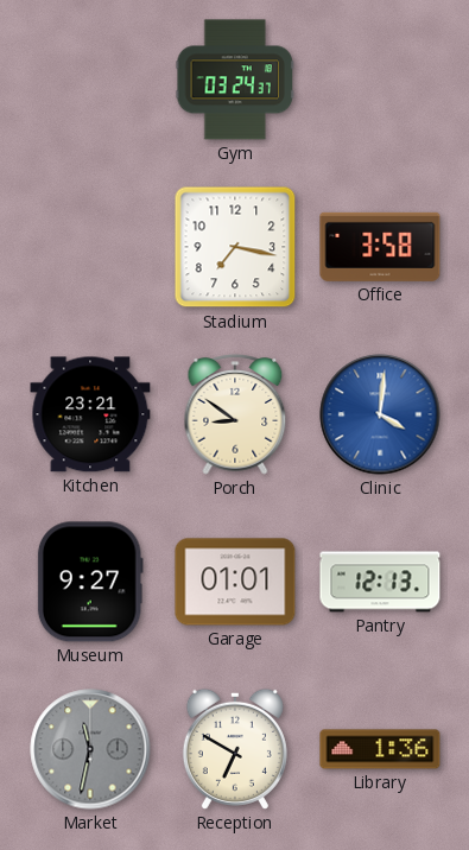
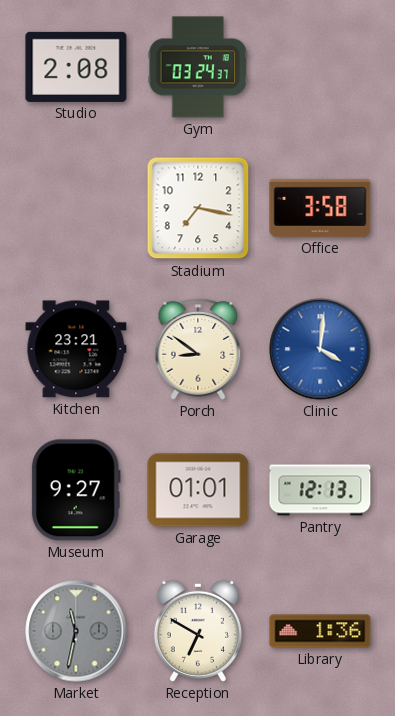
Studio: none -> 2:08
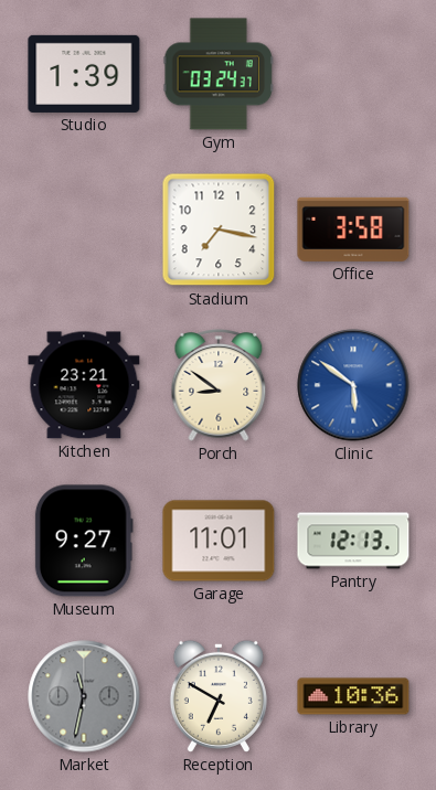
Studio: 2:08 -> 1:39
Clinic: 4:01 -> 5:51
Garage: 01:01 -> 11:01
Library: 1:36 -> 10:36
